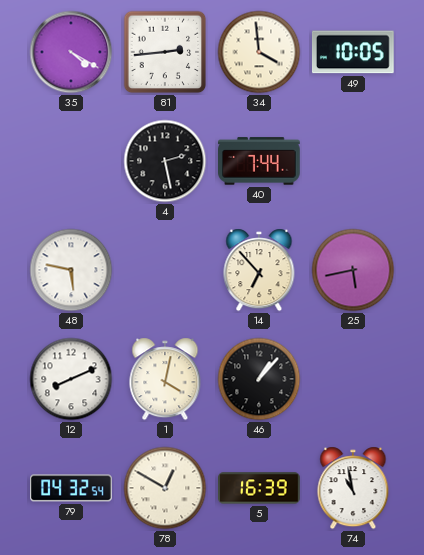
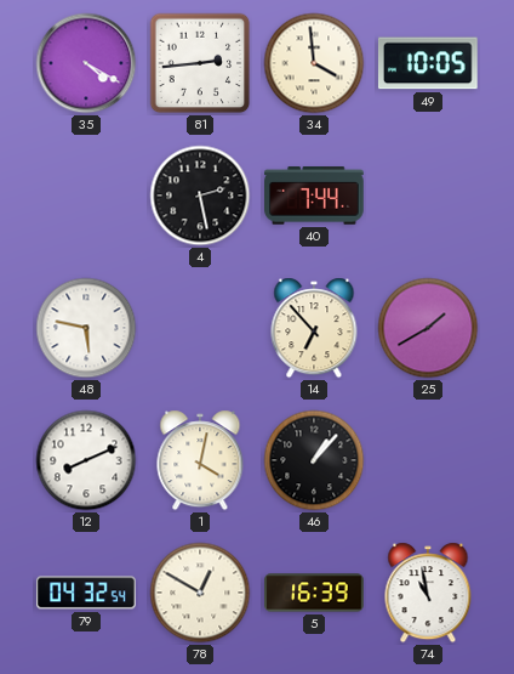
25: 5:43 -> 1:40
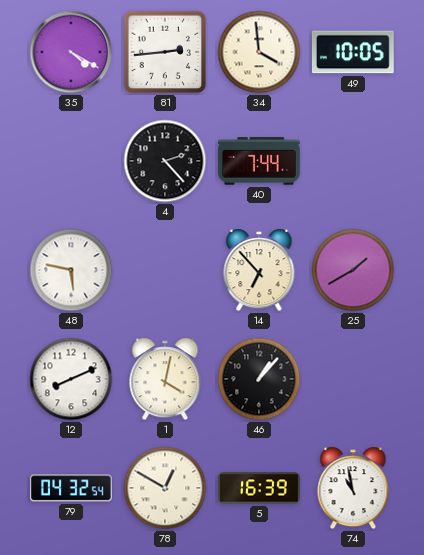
4: 2:28 -> 2:23
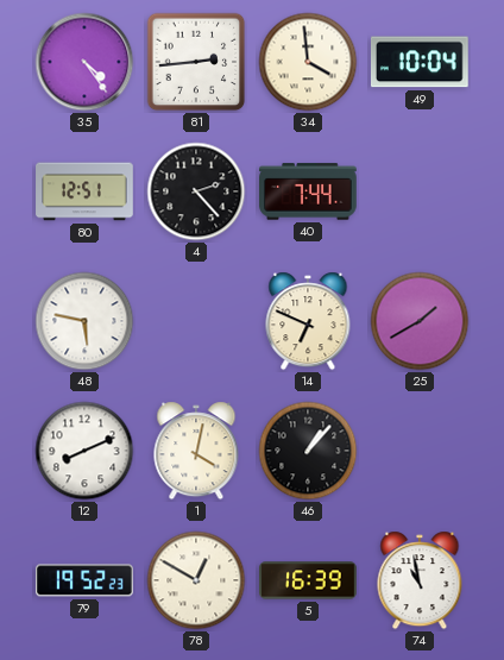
35: 4:20 -> 4:24
49: 10:05 -> 10:04
80: none -> 12:51
14: 6:53 -> 6:49
79: 04:32 -> 19:52
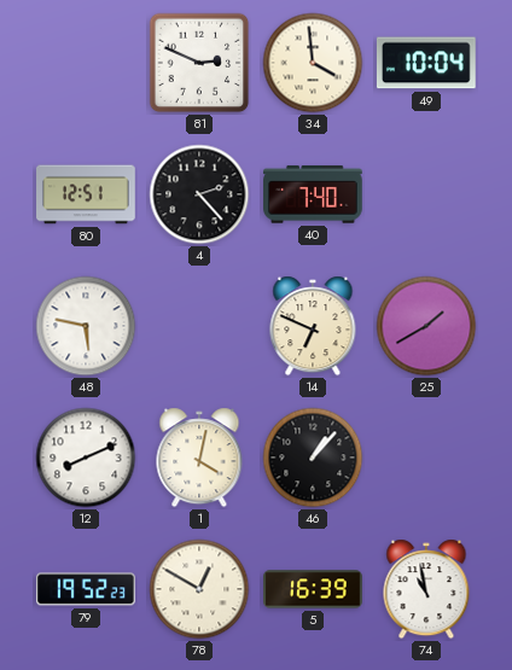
35: 4:24 -> none
81: 2:44 -> 2:49
40: 7:44 -> 7:40
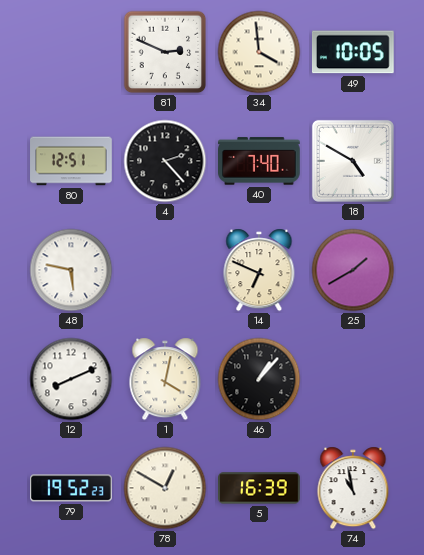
49: 10:04 -> 10:05
18: none -> 4:50
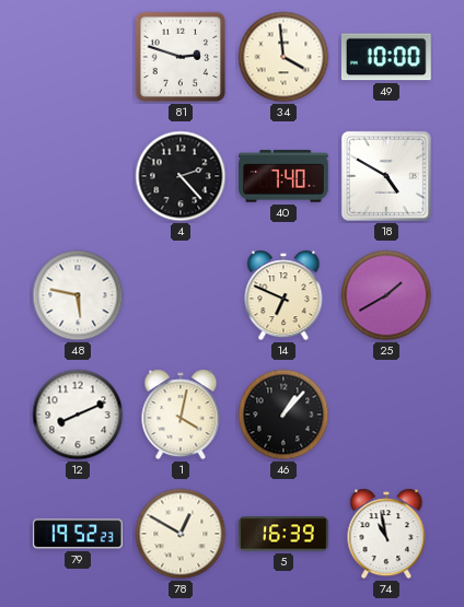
81: 2:49 -> 2:48
49: 10:05 -> 10:00
80: 12:51 -> none
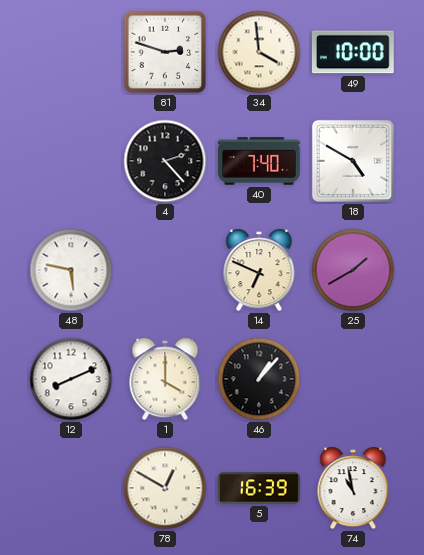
1: 4:02 -> 4:00
79: 19:52 -> none
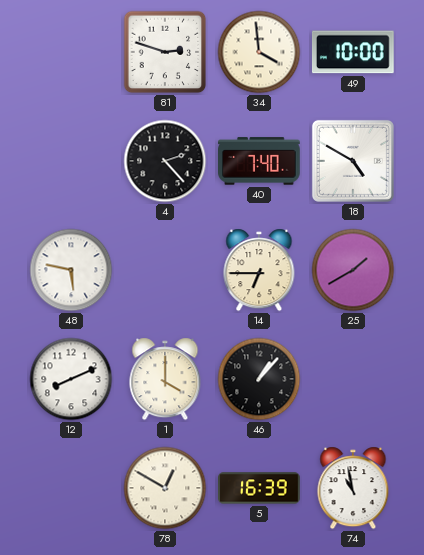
14: 6:49 -> 6:45
